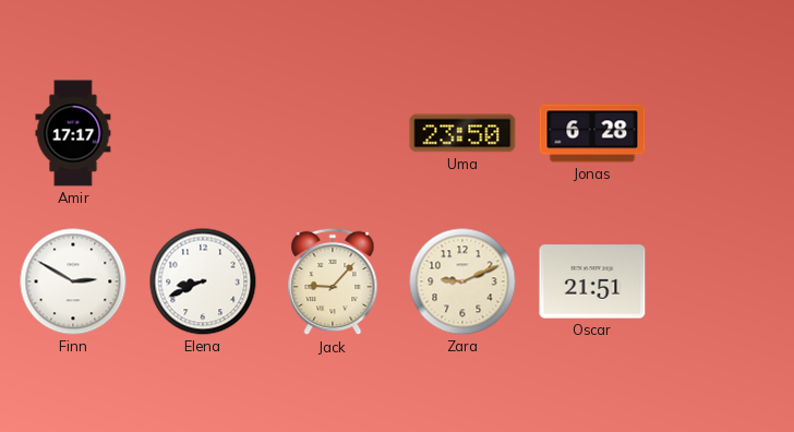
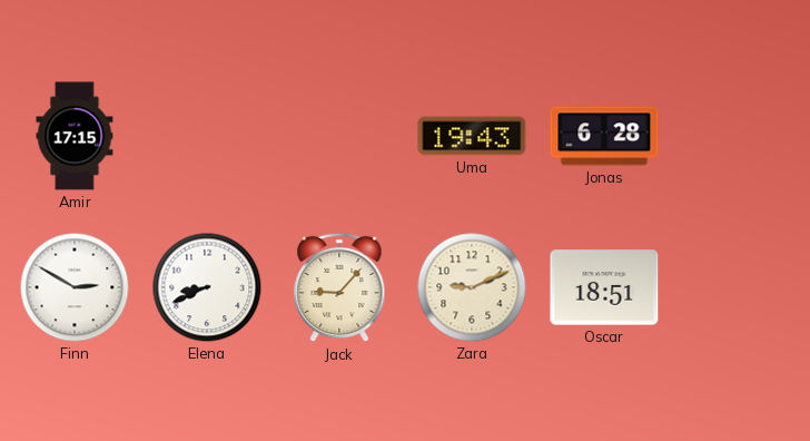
Amir: 17:17 -> 17:15
Uma: 23:50 -> 19:43
Oscar: 21:51 -> 18:51
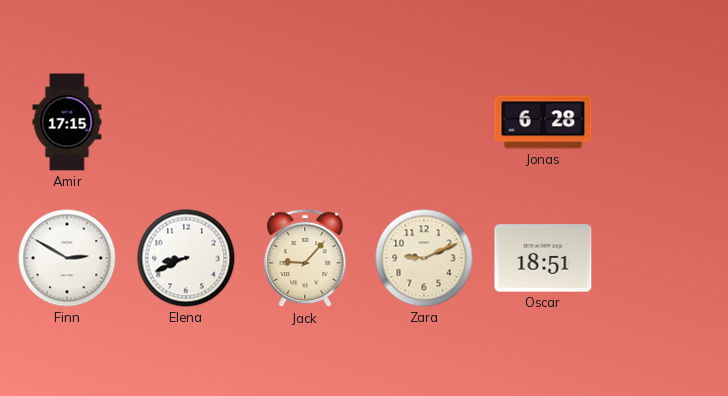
Uma: 19:43 -> none
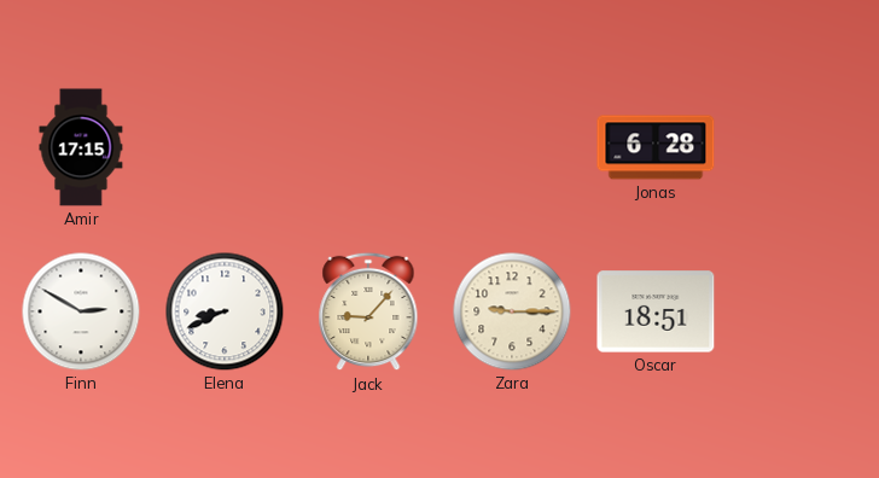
Zara: 9:11 -> 9:15
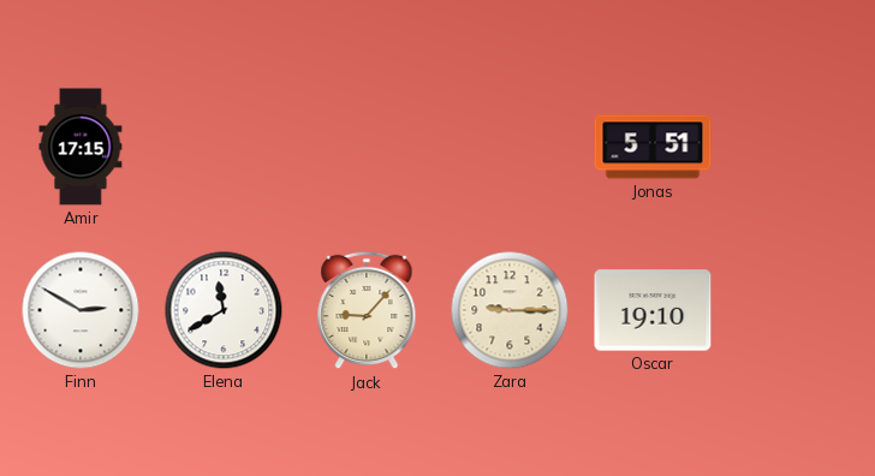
Jonas: 6:28 -> 5:51
Elena: 8:41 -> 11:40
Oscar: 18:51 -> 19:10
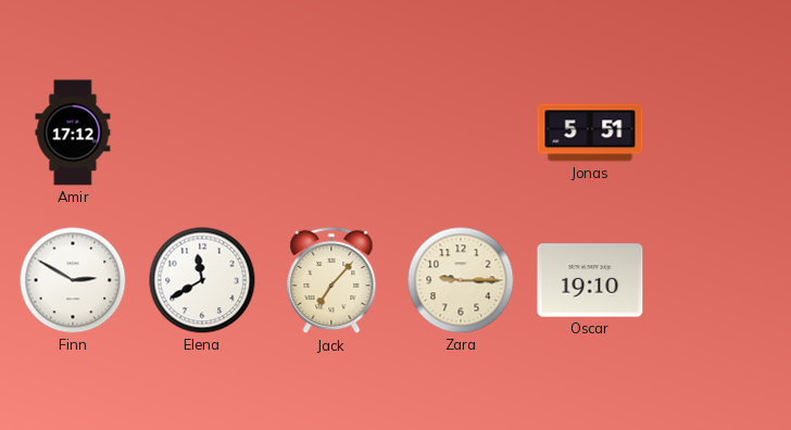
Amir: 17:15 -> 17:12
Jack: 9:07 -> 7:07
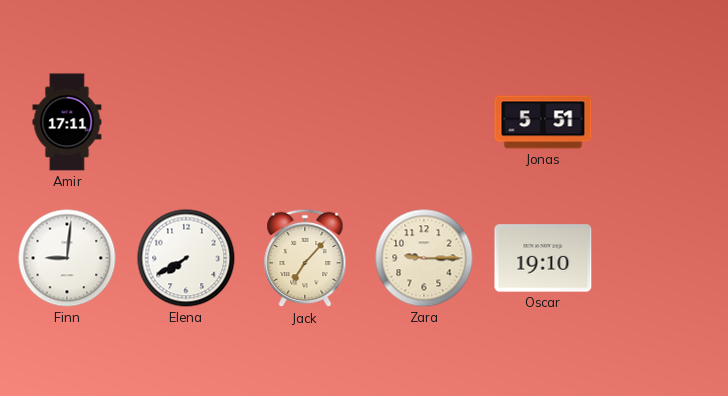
Amir: 17:12 -> 17:11
Finn: 2:50 -> 9:01
Elena: 11:40 -> 7:40
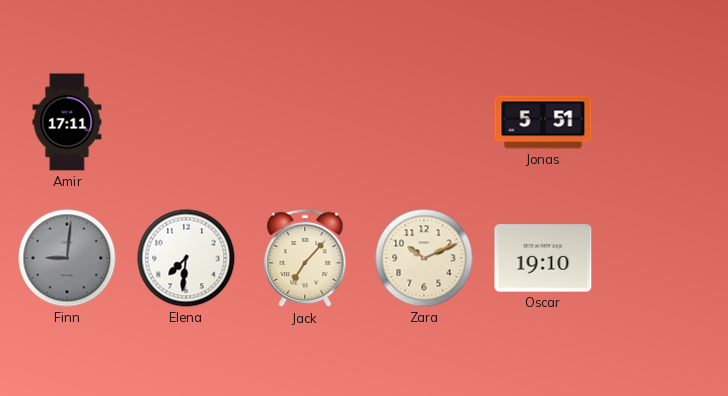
Finn dial: white -> grey
Elena: 7:40 -> 7:31
Zara: 9:15 -> 10:11
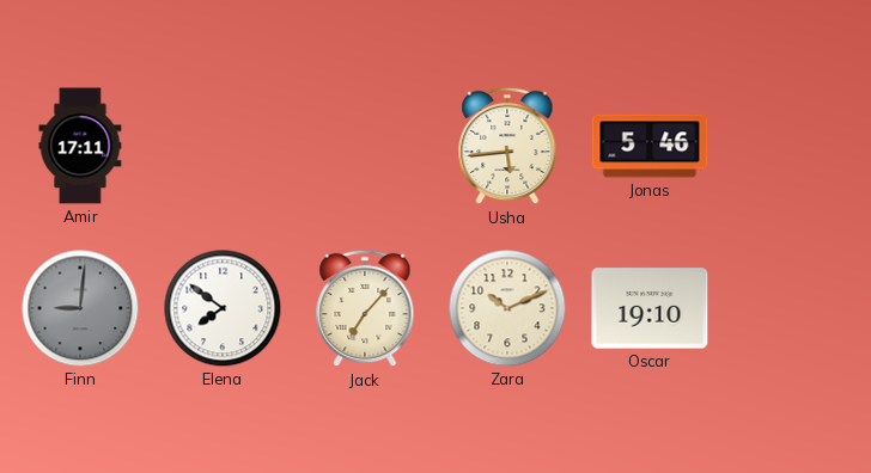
Usha: none -> 5:44
Jonas: 5:51 -> 5:46
Elena: 7:31 -> 7:51
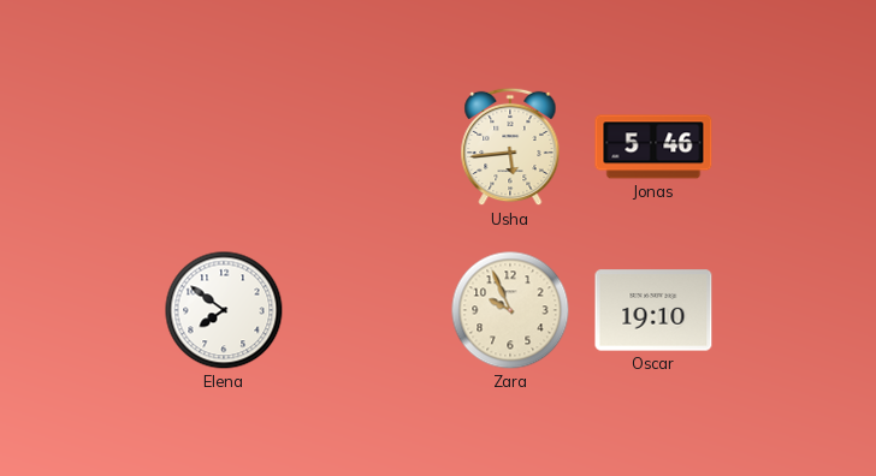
Amir: 17:11 -> none
Finn: 9:01 -> none
Jack: 7:07 -> none
Zara: 10:11 -> 9:56
